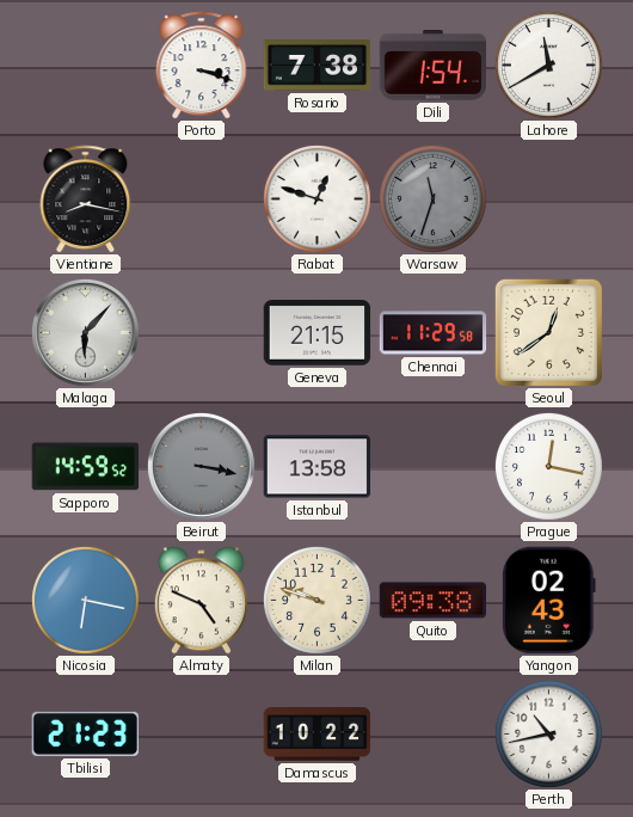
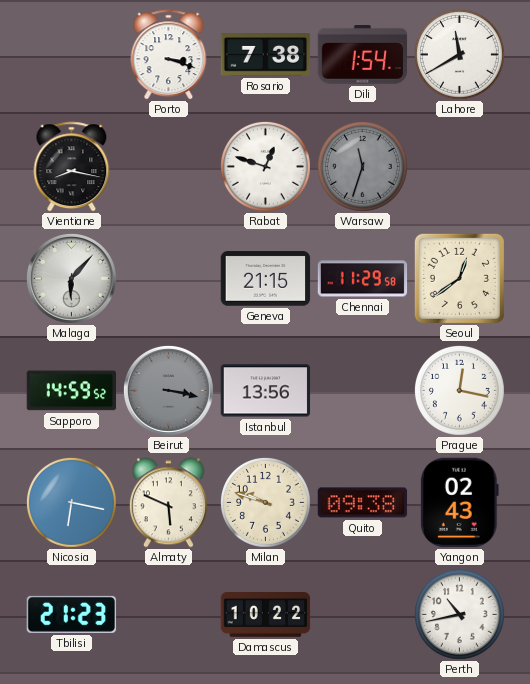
Istanbul: 13:58 -> 13:56
Almaty: 4:49 -> 5:49
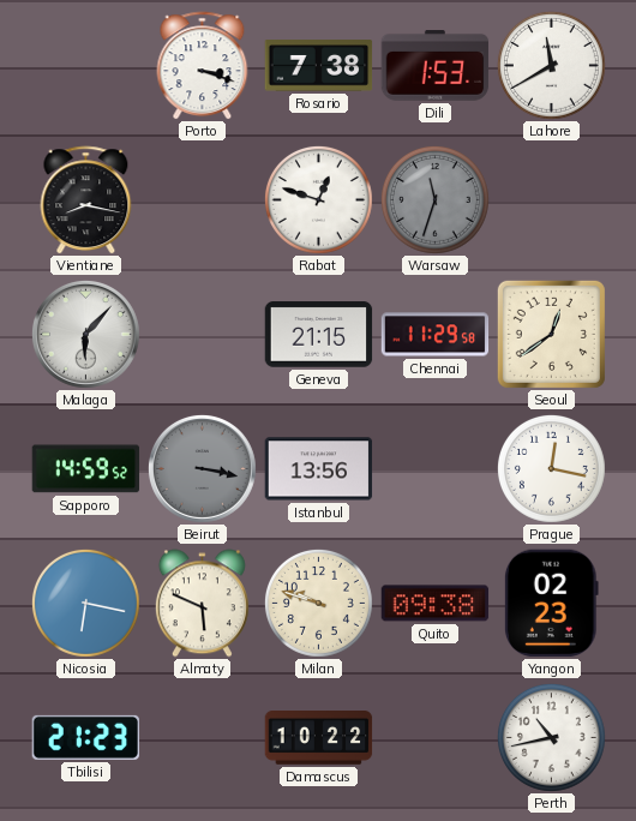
Dili: 1:54 -> 1:53
Yangon: 02:43 -> 02:23
